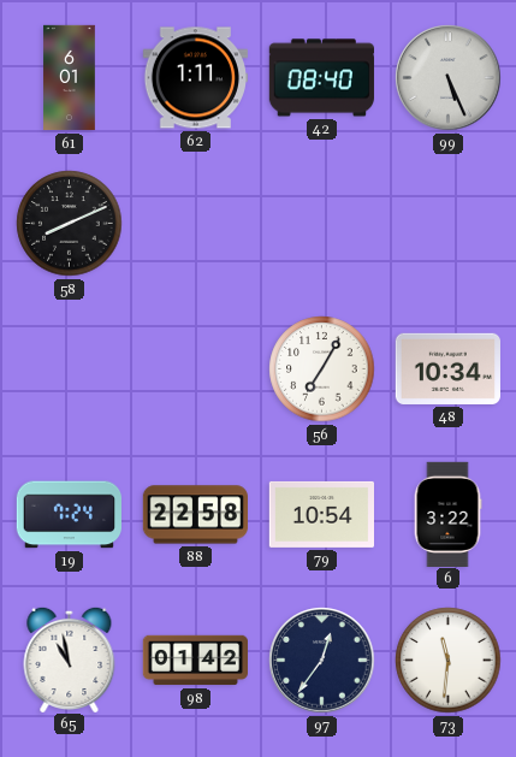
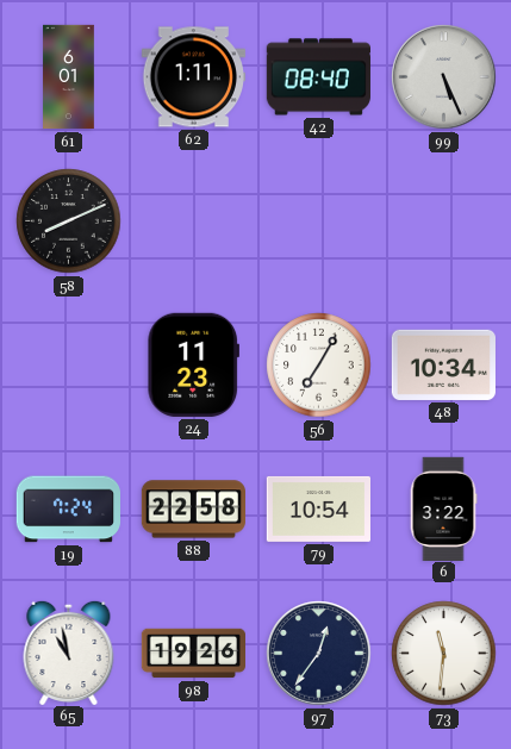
24: none -> 11:23
98: 01:42 -> 19:26
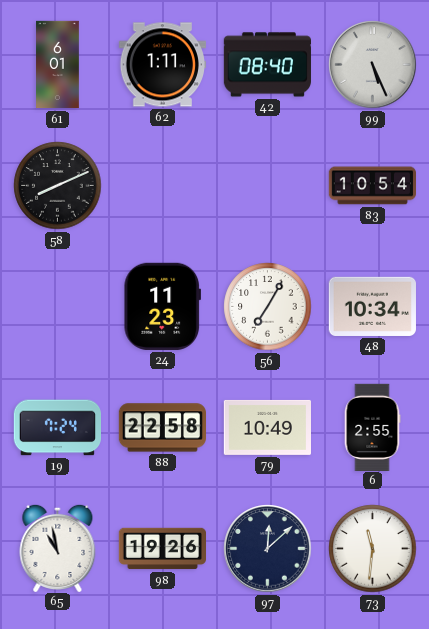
83: none -> 10:54
79: 10:54 -> 10:49
6: 3:22 -> 2:55
97: 12:36 -> 12:08
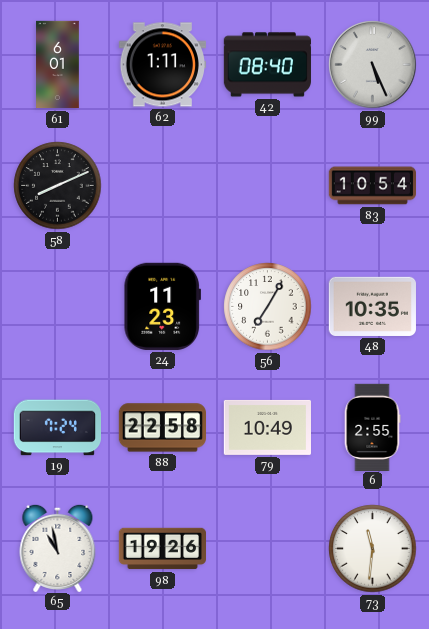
48: 10:34 -> 10:35
97: 12:08 -> none
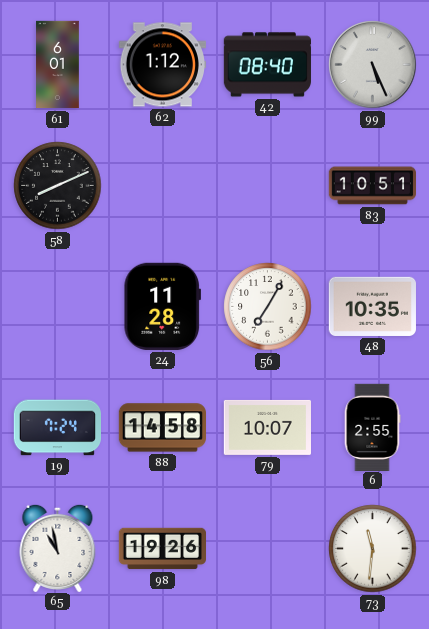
62: 1:11 -> 1:12
83: 10:54 -> 10:51
24: 11:23 -> 11:28
88: 22:58 -> 14:58
79: 10:49 -> 10:07
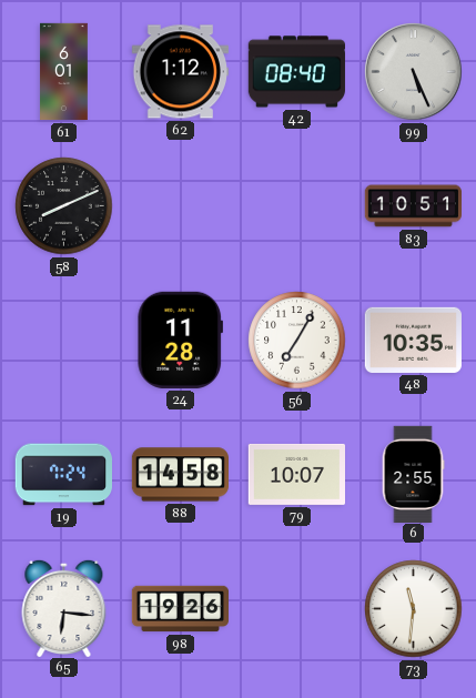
65: 10:58 -> 6:16
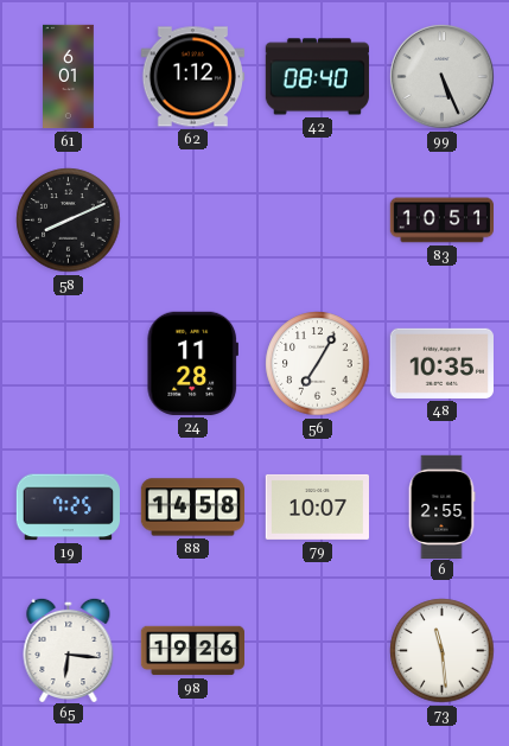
19: 7:24 -> 7:25
73: 11:31 -> 11:29
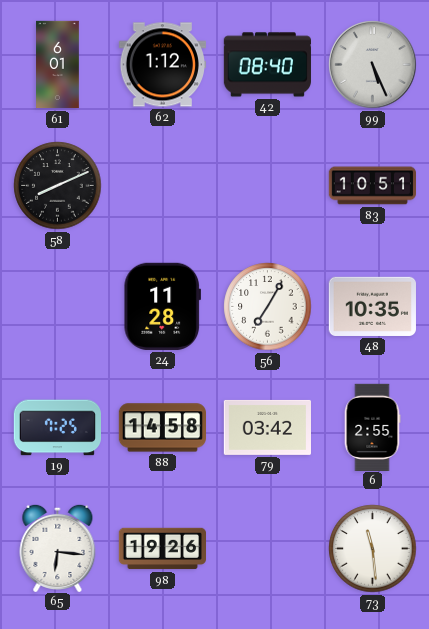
79: 10:07 -> 03:42
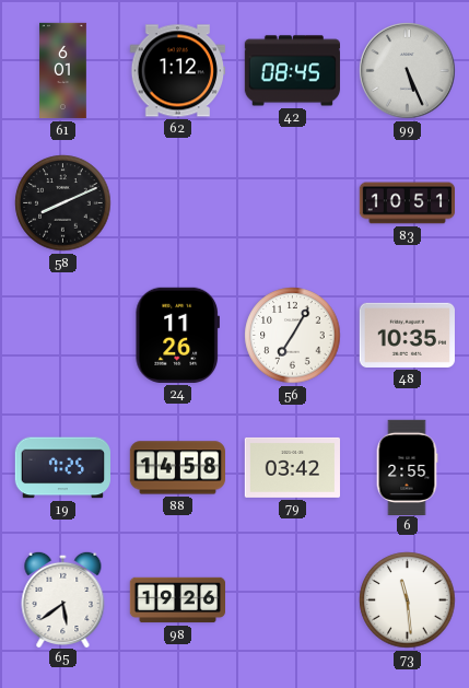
42: 08:40 -> 08:45
24: 11:28 -> 11:26
65: 6:16 -> 5:39
